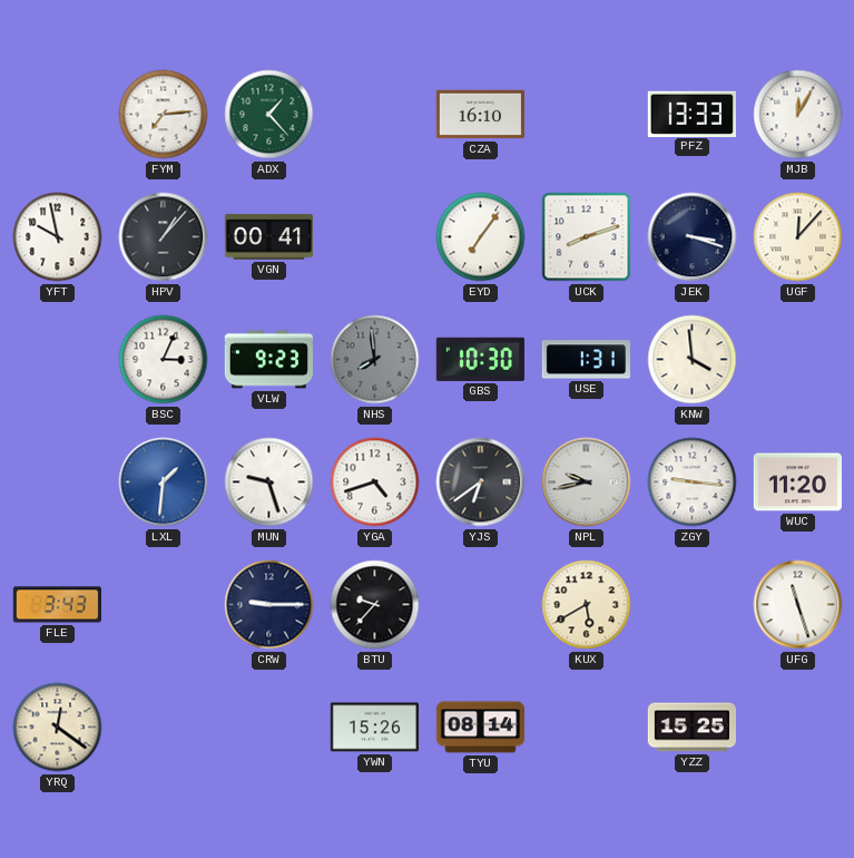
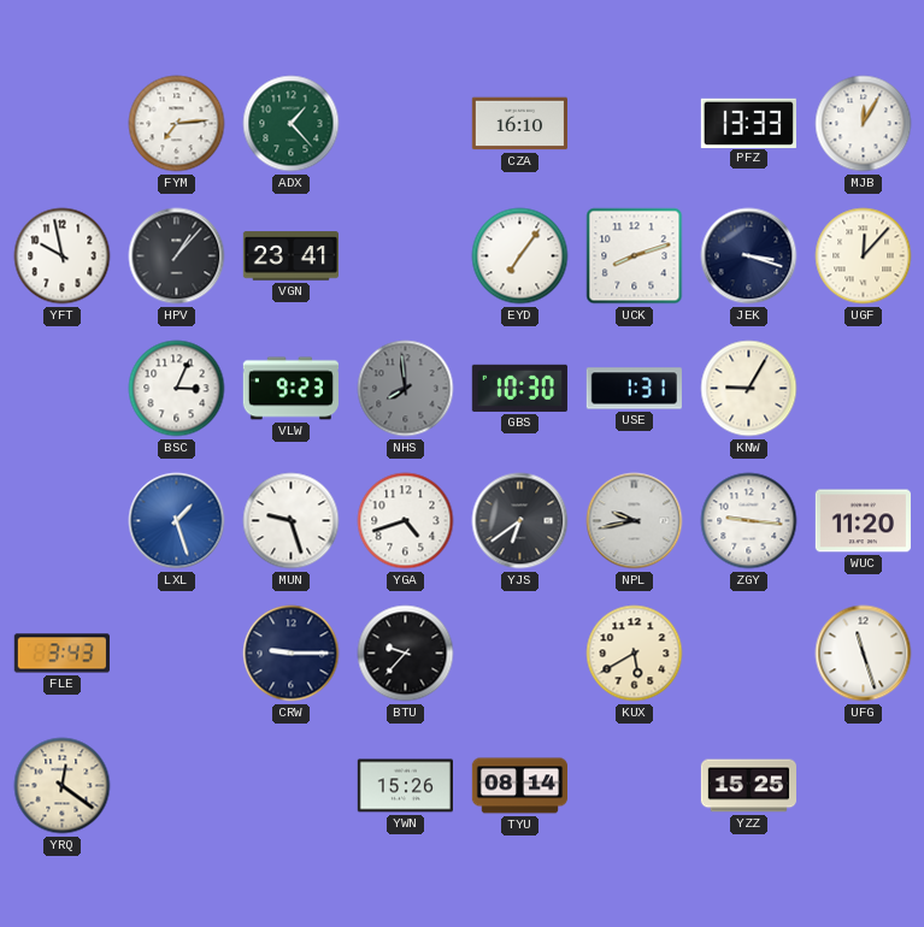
VGN: 00:41 -> 23:41
KNW: 3:59 -> 9:05
LXL: 1:31 -> 1:27
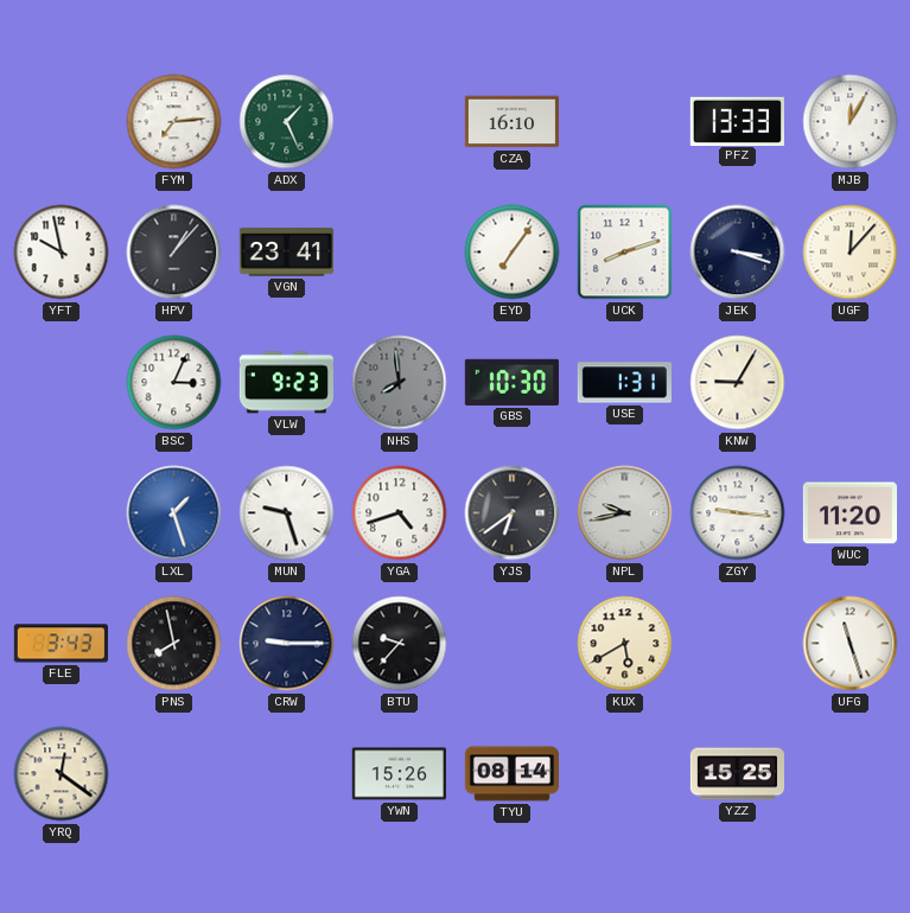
ADX: 1:23 -> 1:26
PNS: none -> 7:58
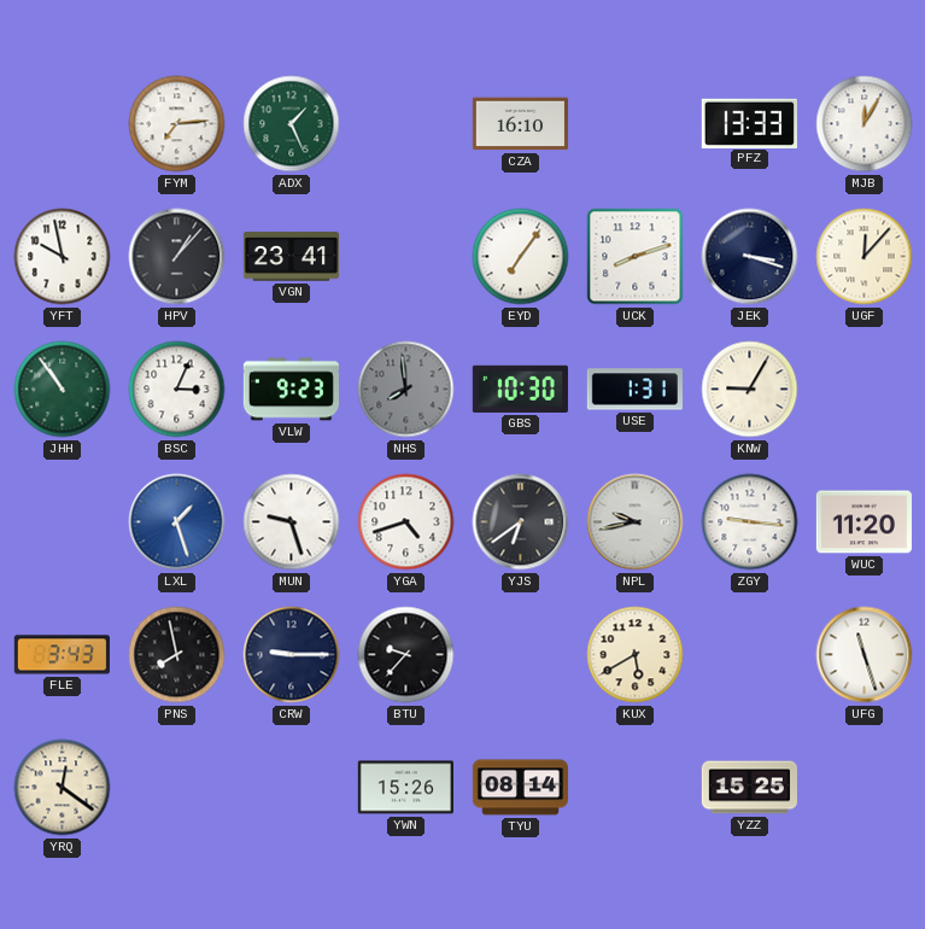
JHH: none -> 10:54
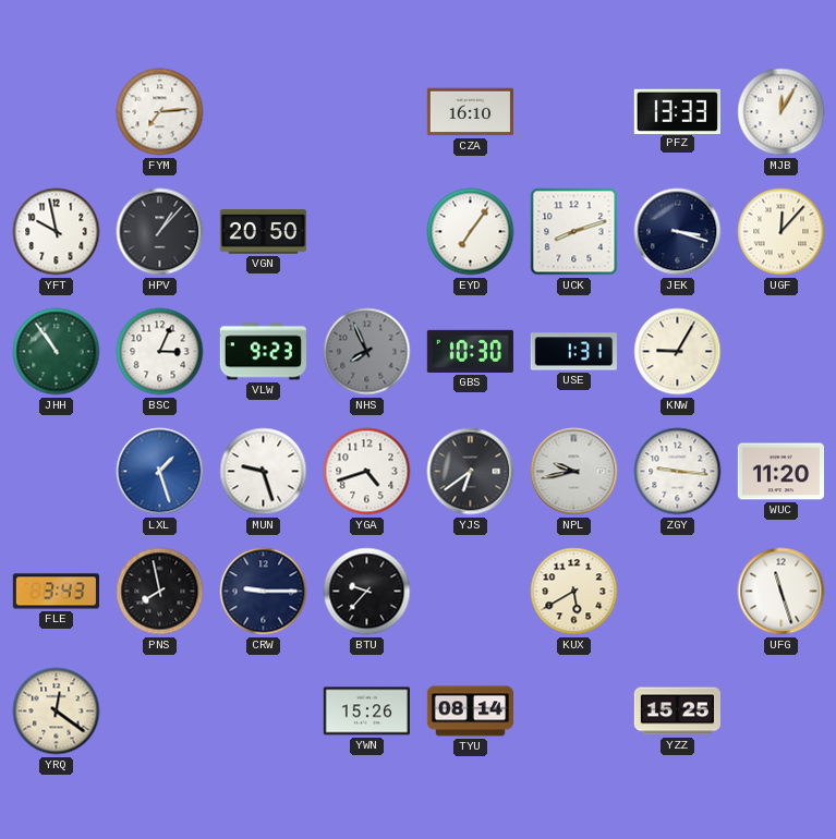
ADX: 1:26 -> none
VGN: 23:41 -> 20:50
NHS: 7:59 -> 7:56
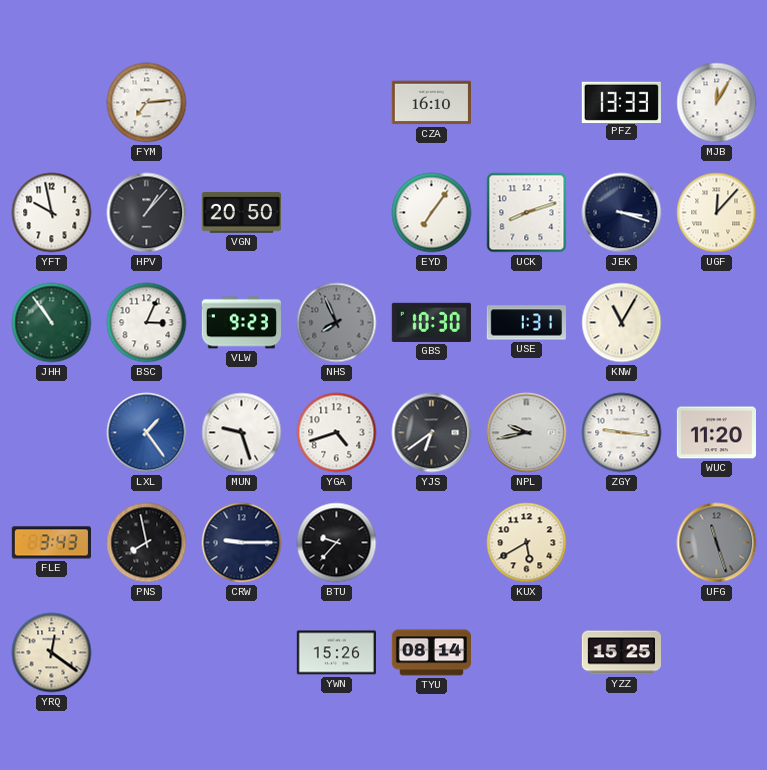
KNW: 9:05 -> 11:05
LXL: 1:27 -> 1:24
UFG dial: white -> grey
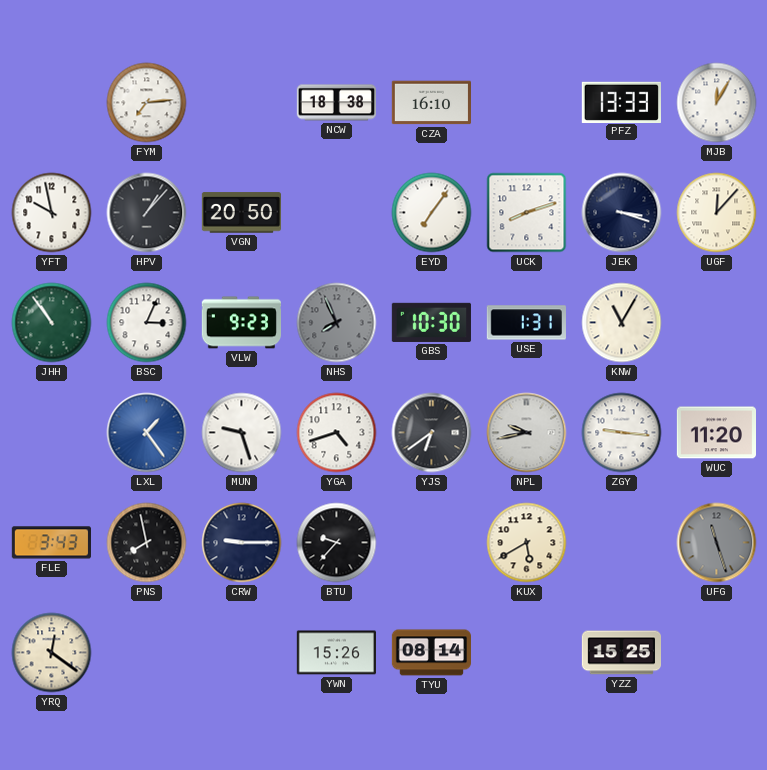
NCW: none -> 18:38
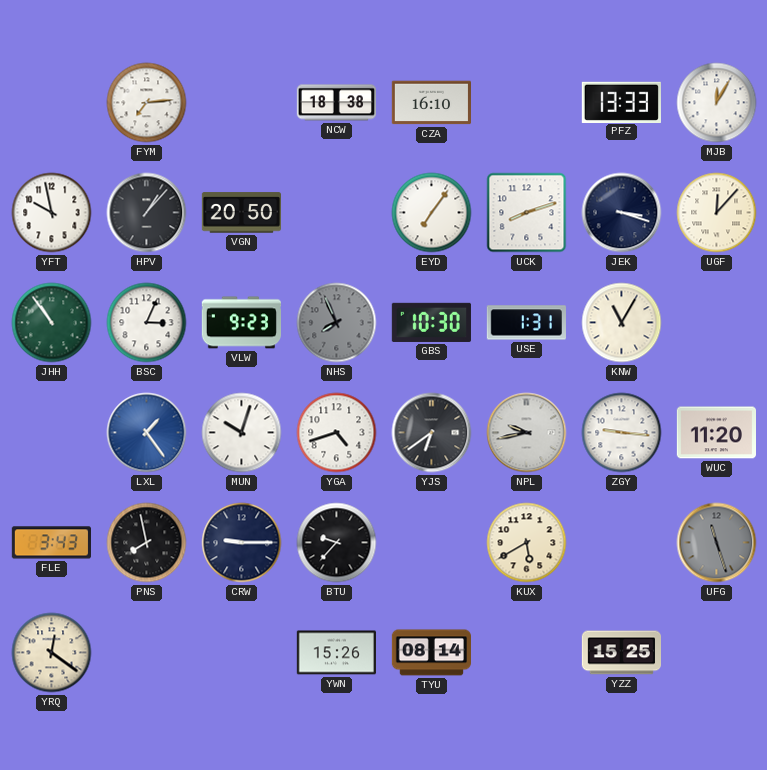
MUN: 9:27 -> 10:03
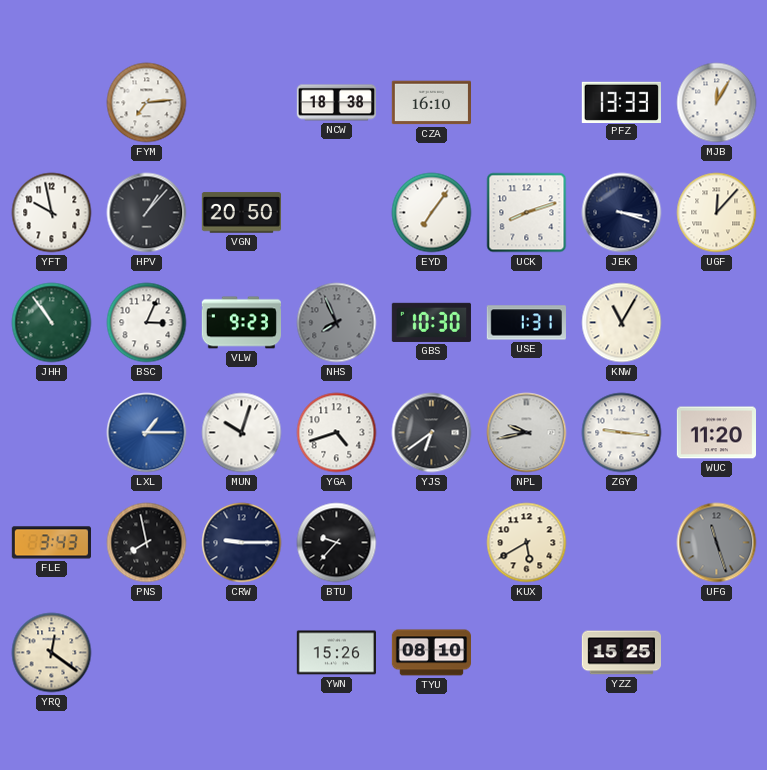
LXL: 1:24 -> 1:15
TYU: 08:14 -> 08:10
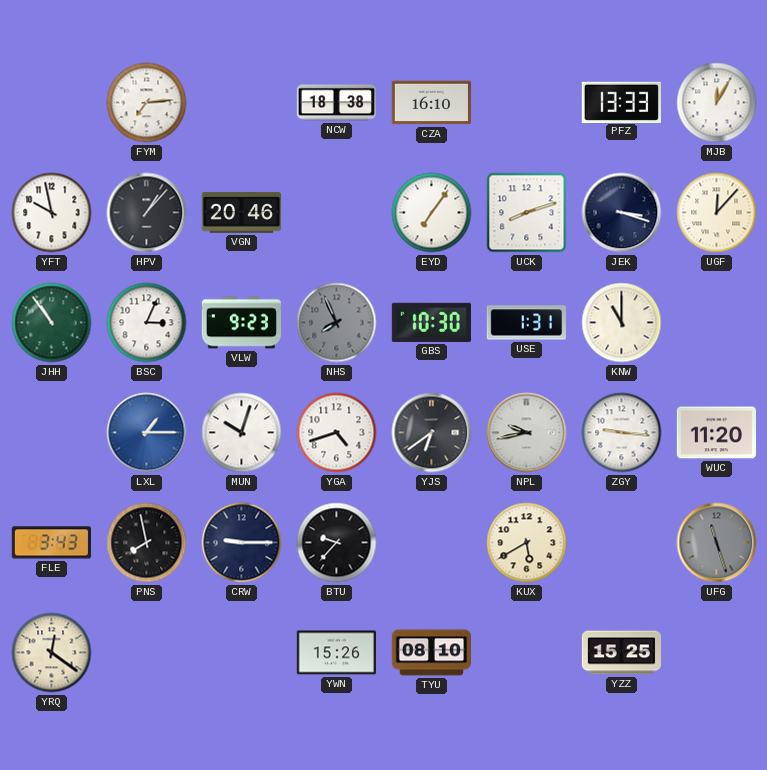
VGN: 20:50 -> 20:46
KNW: 11:05 -> 11:00
